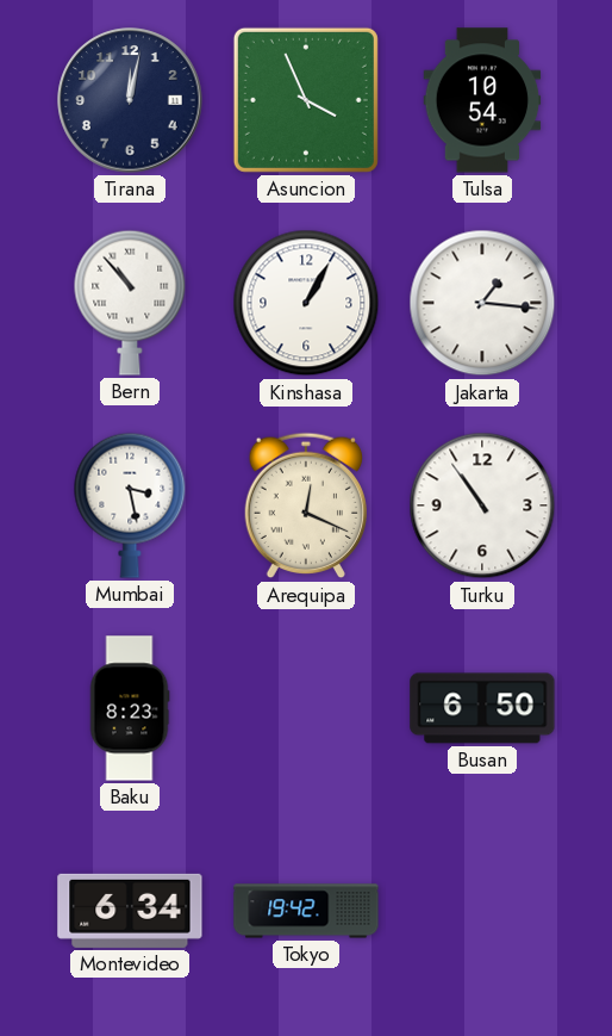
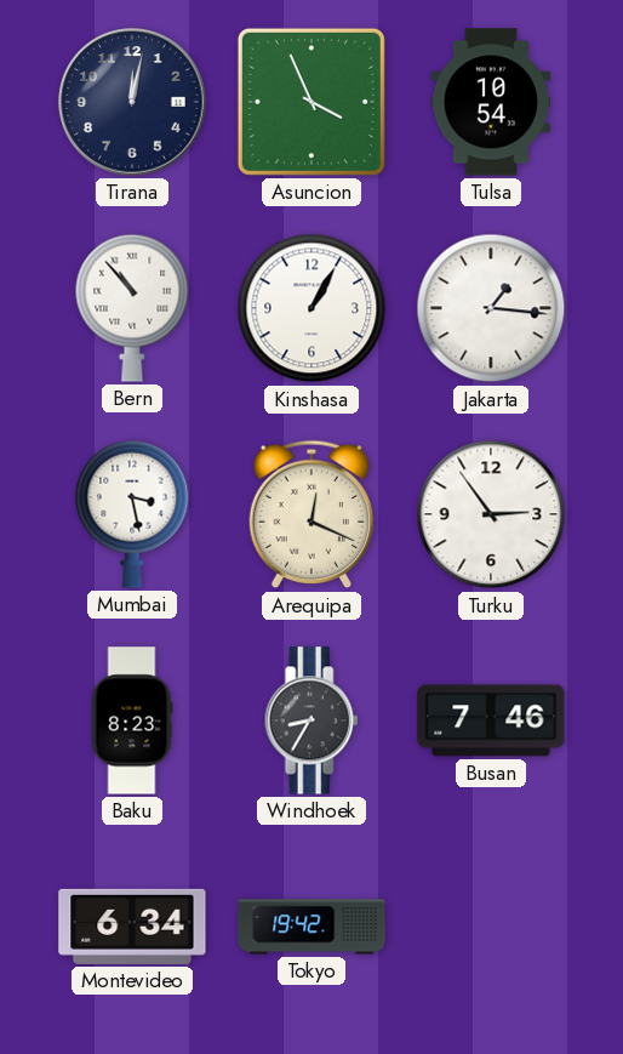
Turku: 10:54 -> 2:54
Windhoek: none -> 8:35
Busan: 6:50 -> 7:46
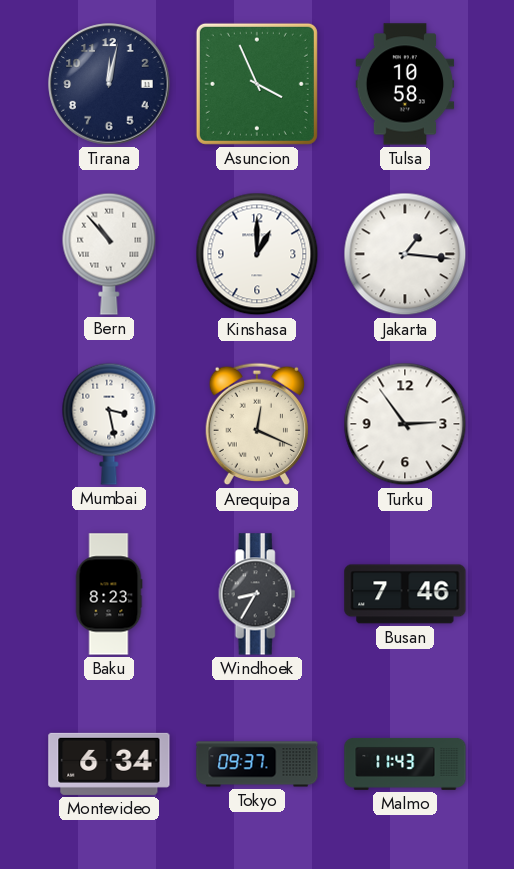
Tulsa: 10:54 -> 10:58
Kinshasa: 1:05 -> 1:00
Tokyo: 19:42 -> 09:37
Malmo: none -> 11:43
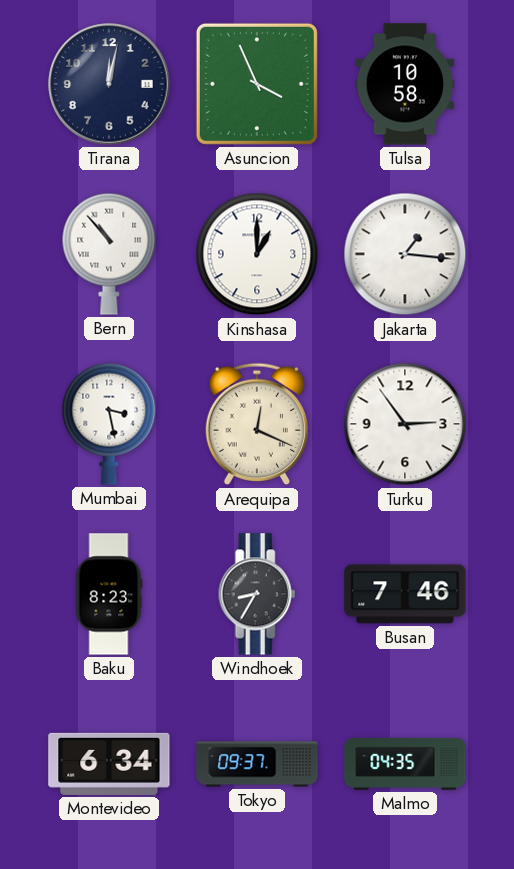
Malmo: 11:43 -> 04:35
